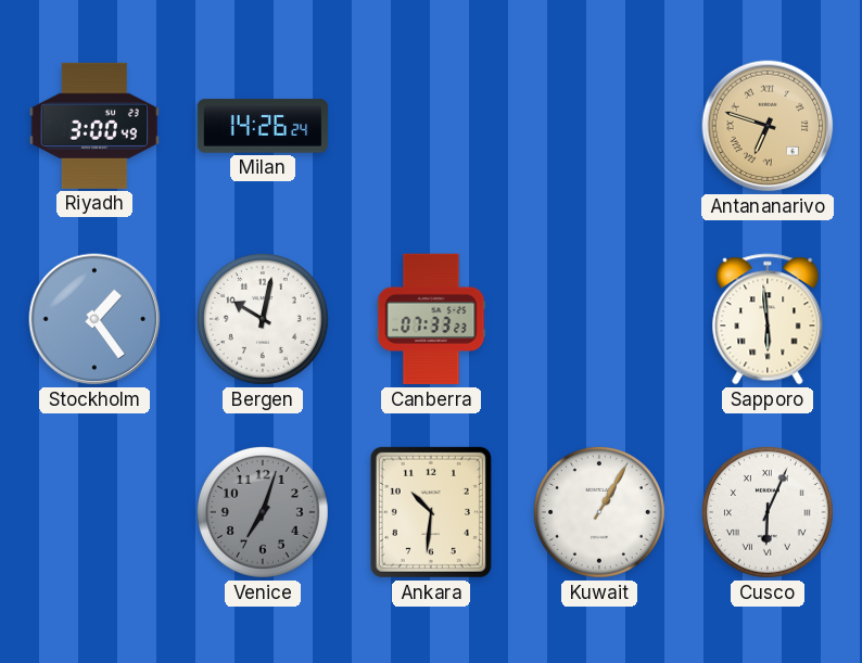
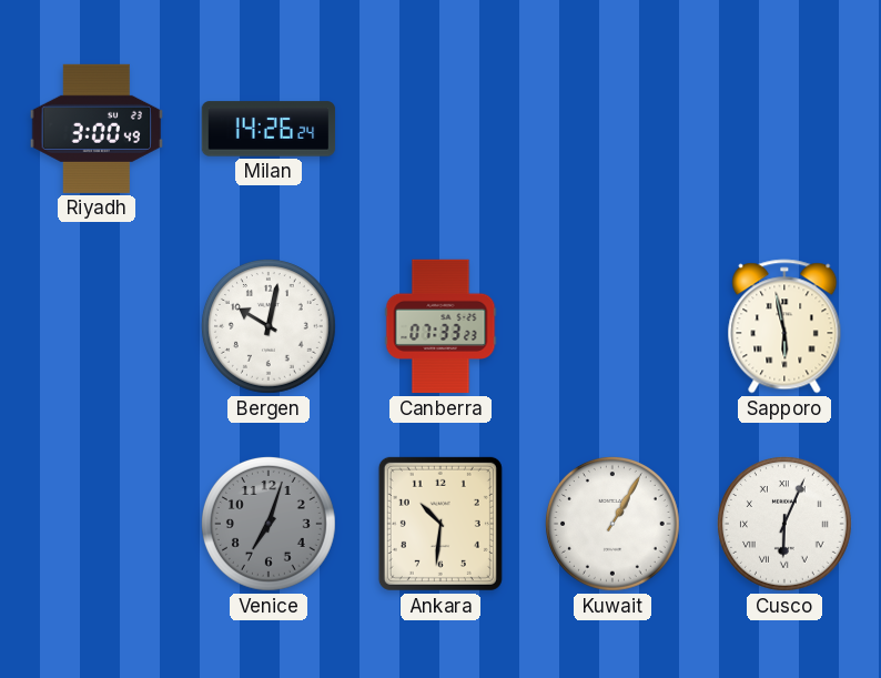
Antananarivo: 6:48 -> none
Stockholm: 1:24 -> none
Sapporo: 5:59 -> 5:58
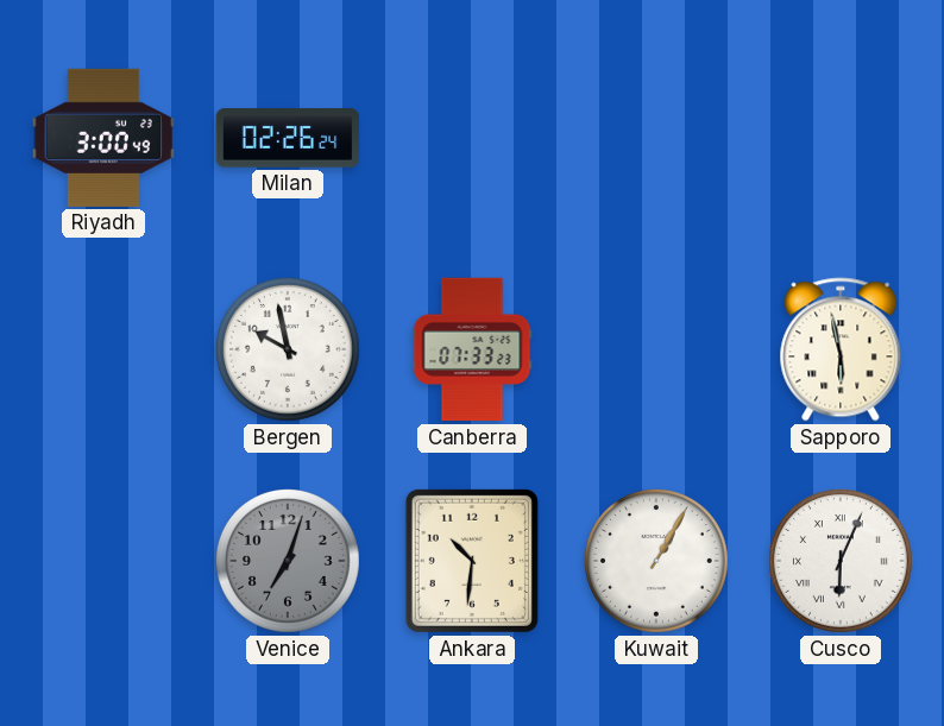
Milan: 14:26 -> 02:26
Bergen: 10:02 -> 9:58
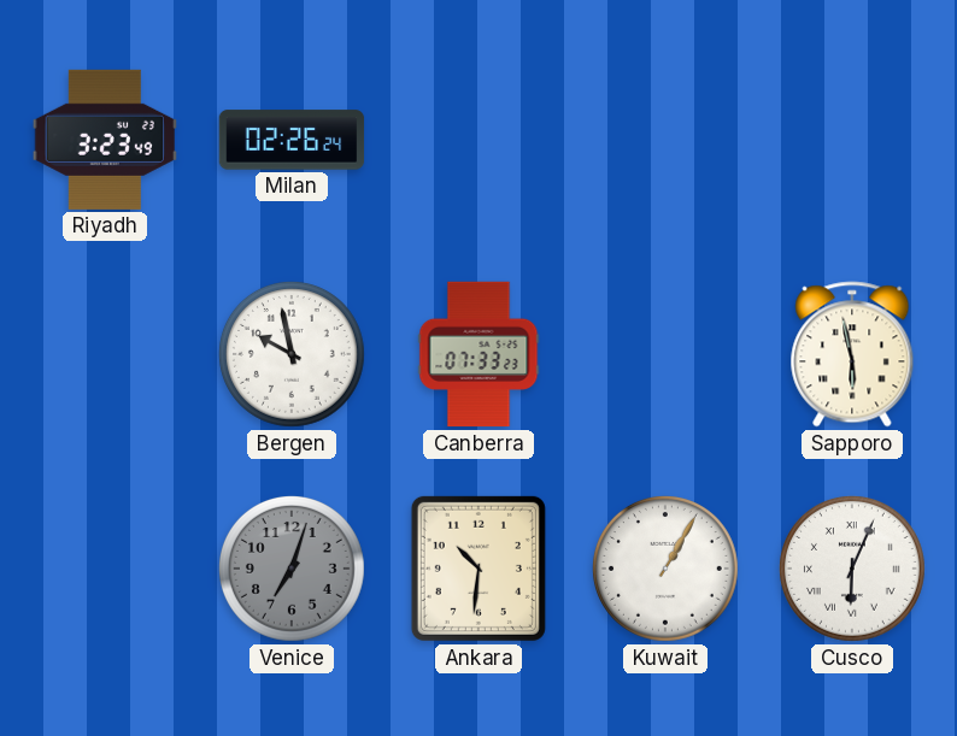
Riyadh: 3:00 -> 3:23
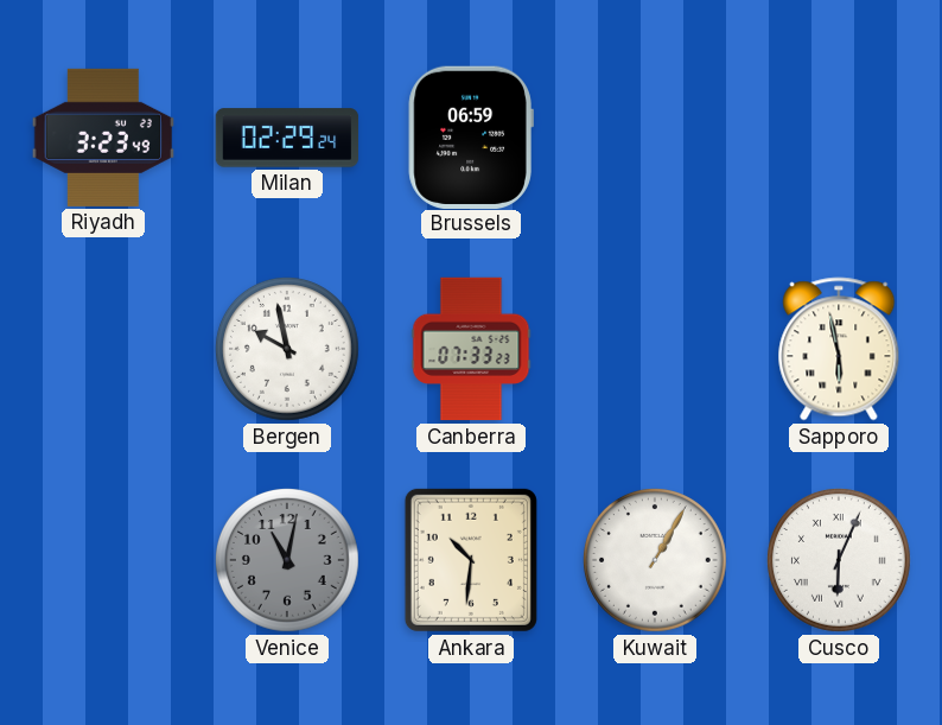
Milan: 02:26 -> 02:29
Brussels: none -> 06:59
Venice: 7:03 -> 11:02
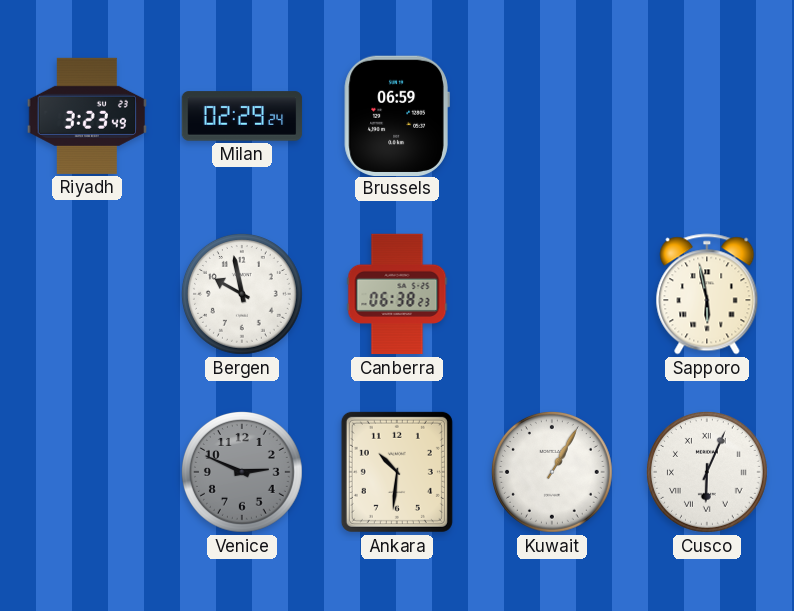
Canberra: 07:33 -> 06:38
Venice: 11:02 -> 2:49
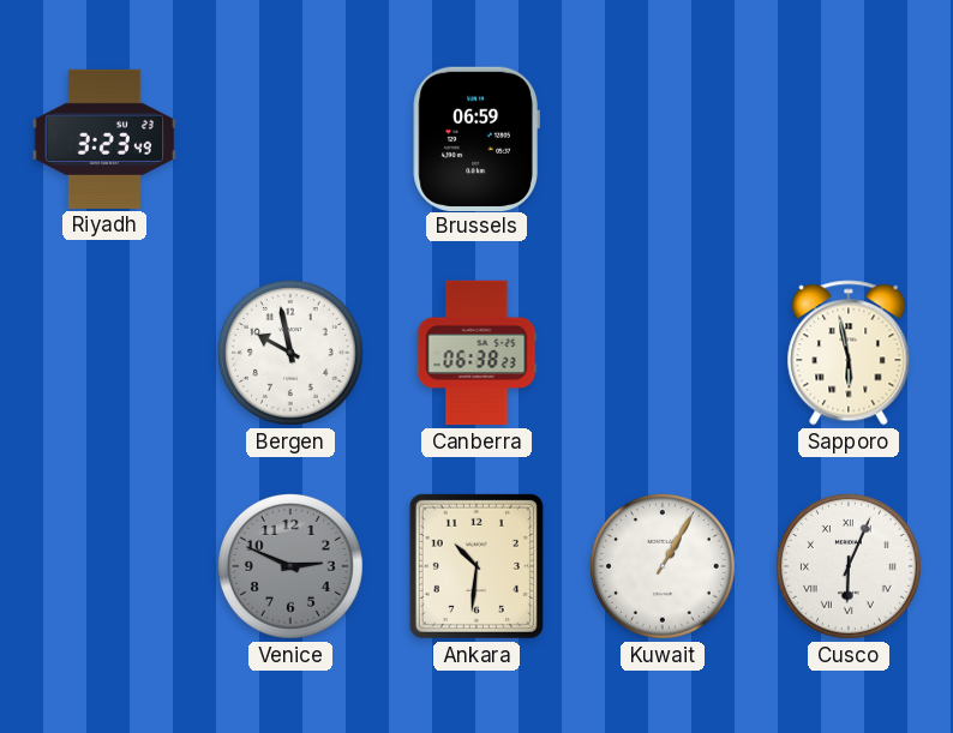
Milan: 02:29 -> none
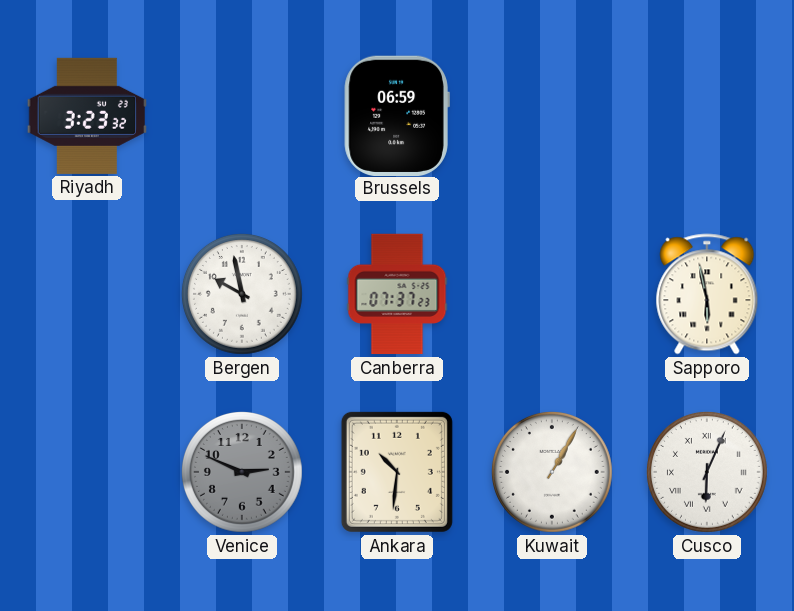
Riyadh: 3:23:49 -> 3:23:32
Canberra: 06:38 -> 07:37
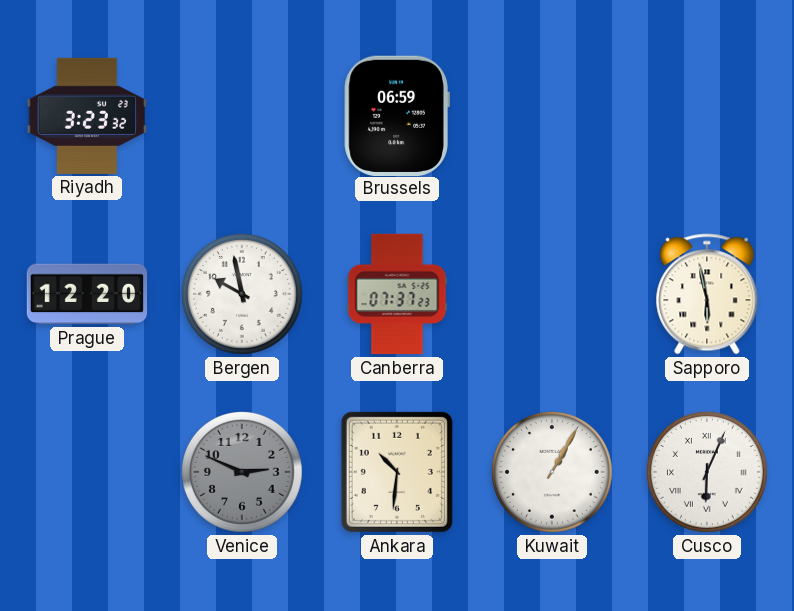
Prague: none -> 12:20
